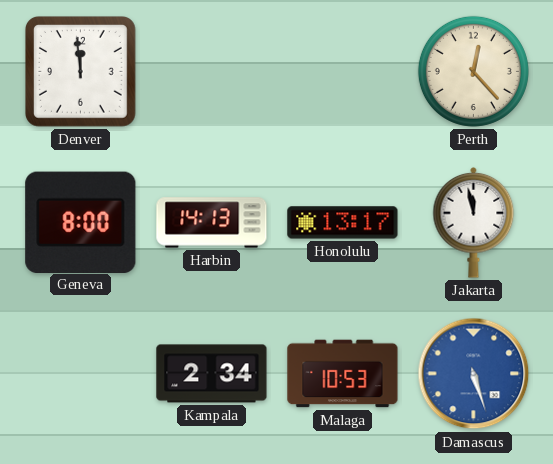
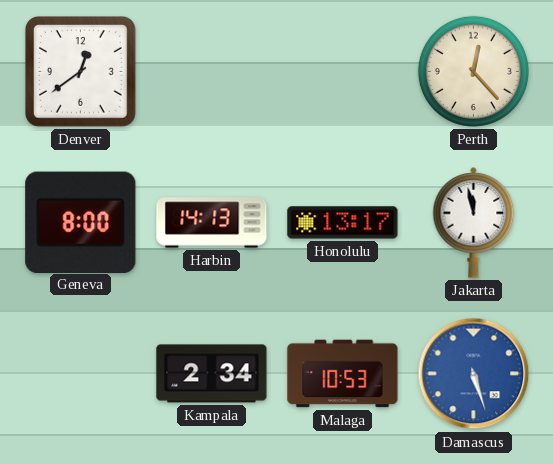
Denver: 11:59 -> 12:39
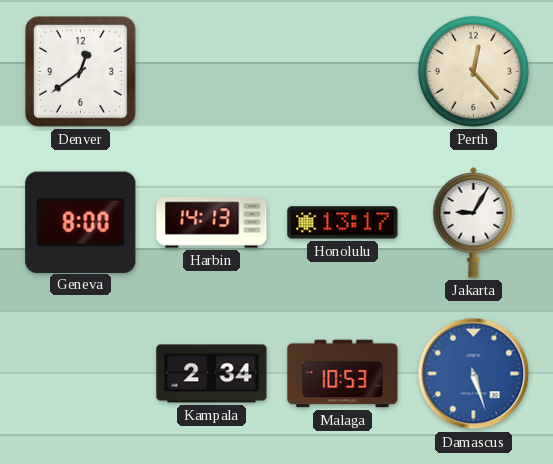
Jakarta: 11:58 -> 9:05
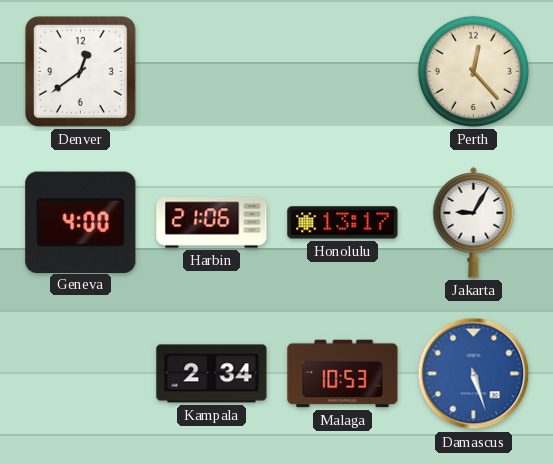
Geneva: 8:00 -> 4:00
Harbin: 14:13 -> 21:06
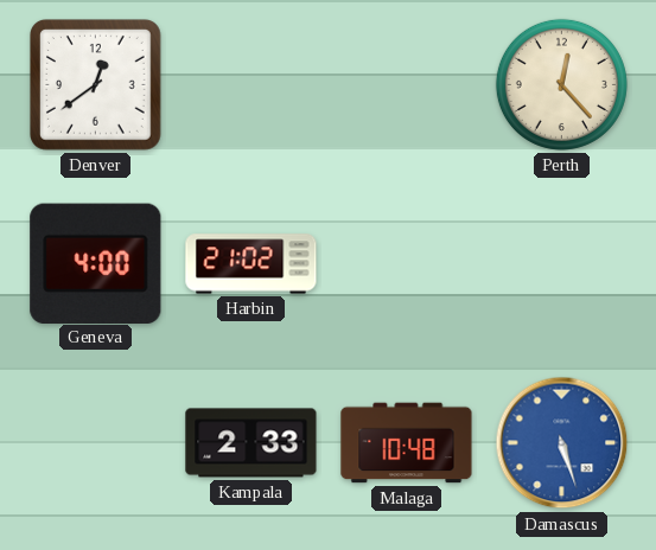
Harbin: 21:06 -> 21:02
Honolulu: 13:17 -> none
Jakarta: 9:05 -> none
Kampala: 2:34 -> 2:33
Malaga: 10:53 -> 10:48
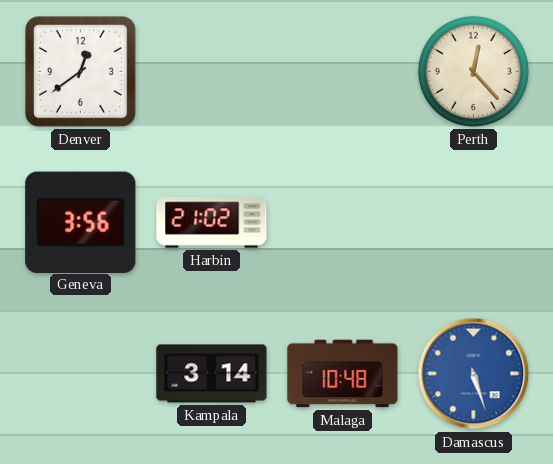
Geneva: 4:00 -> 3:56
Kampala: 2:33 -> 3:14
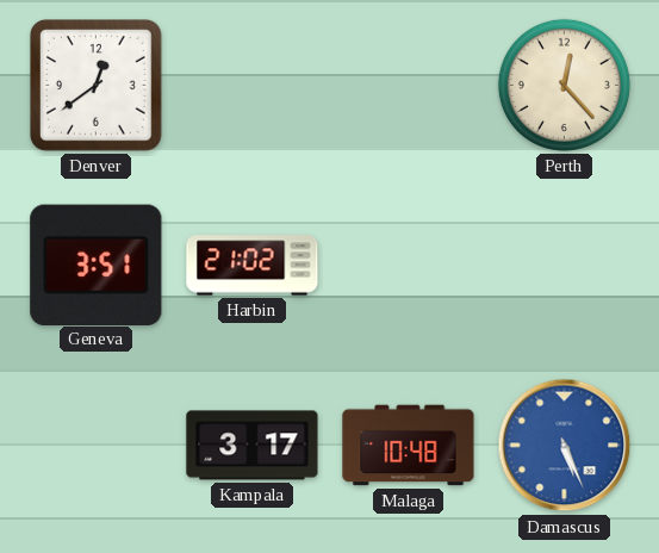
Geneva: 3:56 -> 3:51
Kampala: 3:14 -> 3:17
Damascus: 5:27 -> 5:26
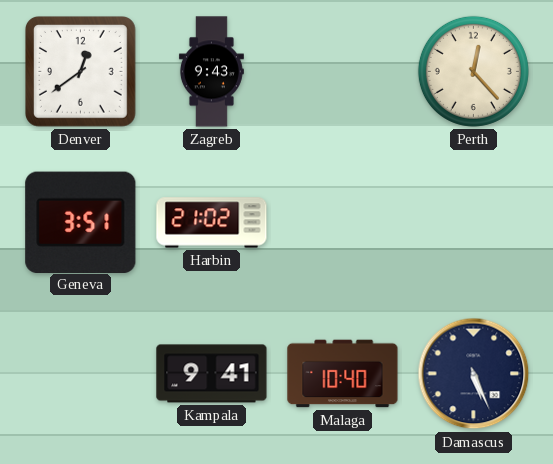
Zagreb: none -> 9:43
Kampala: 3:17 -> 9:41
Malaga: 10:48 -> 10:40
Damascus dial: blue -> navy
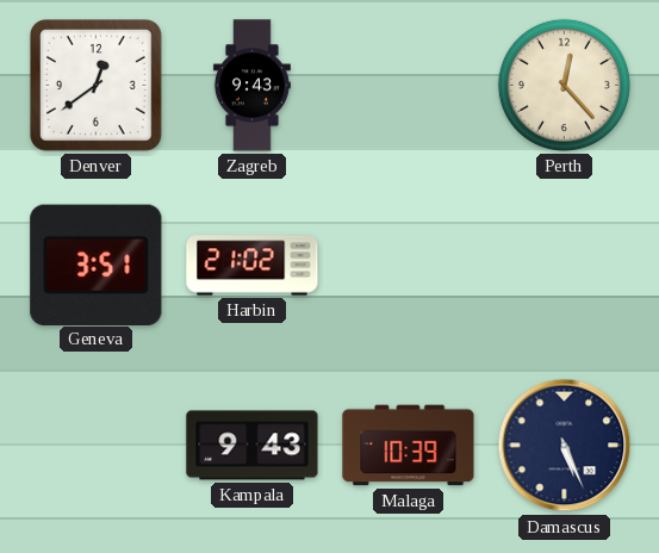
Kampala: 9:41 -> 9:43
Malaga: 10:40 -> 10:39
